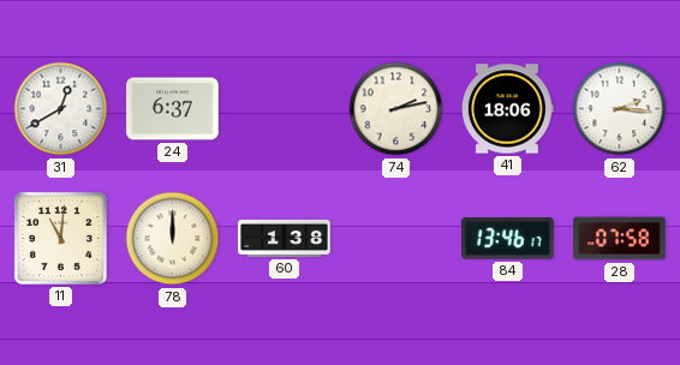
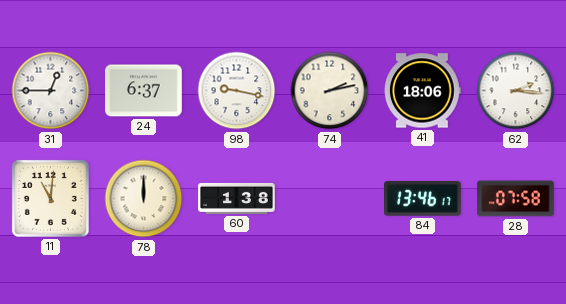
31: 12:40 -> 12:45
98: none -> 9:17
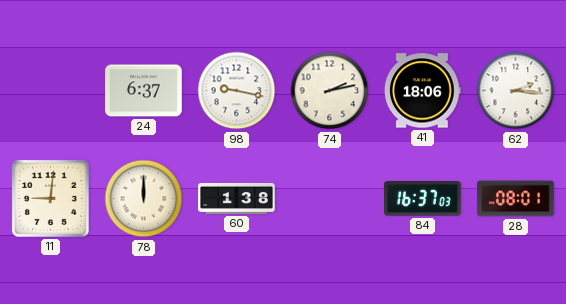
31: 12:45 -> none
11: 11:01 -> 9:01
84: 13:46 -> 16:37
28: 07:58 -> 08:01
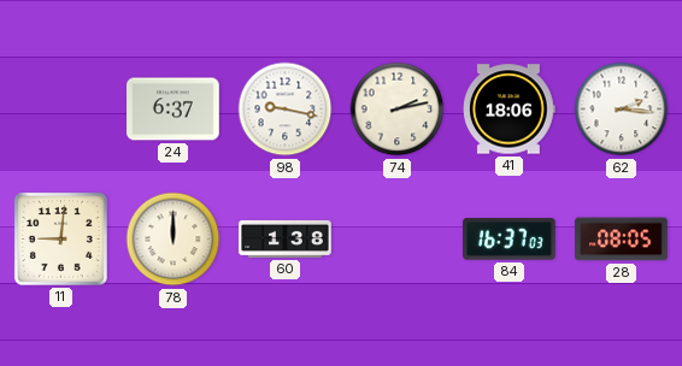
28: 08:01 -> 08:05
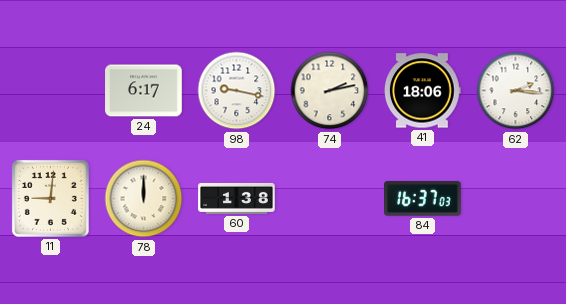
24: 6:37 -> 6:17
28: 08:05 -> none
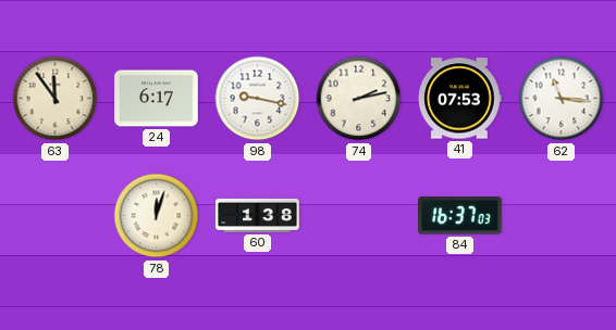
63: none -> 11:54
41: 18:06 -> 07:53
62: 2:16 -> 11:16
11: 9:01 -> none
78: 12:00 -> 12:03
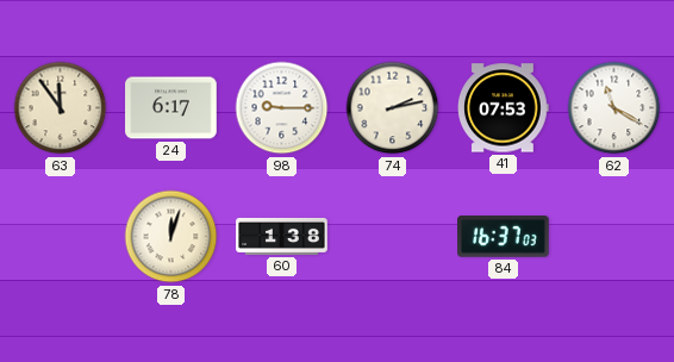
98: 9:17 -> 9:15
62: 11:16 -> 11:20
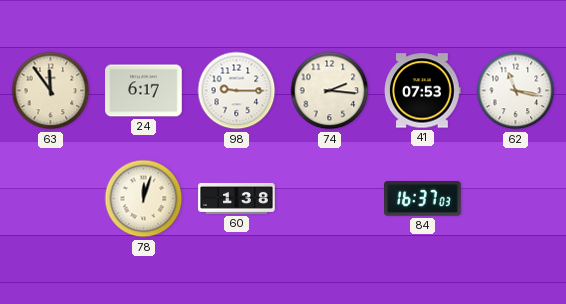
74: 2:13 -> 2:16
62: 11:20 -> 11:17
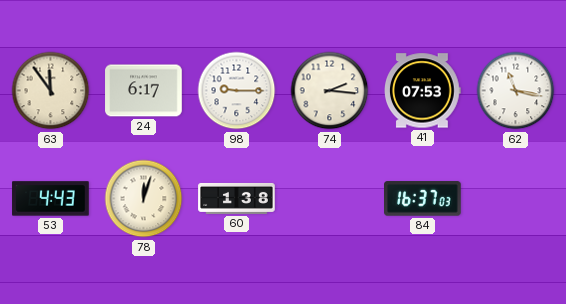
53: none -> 4:43
